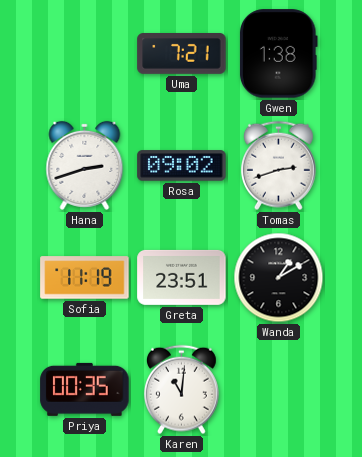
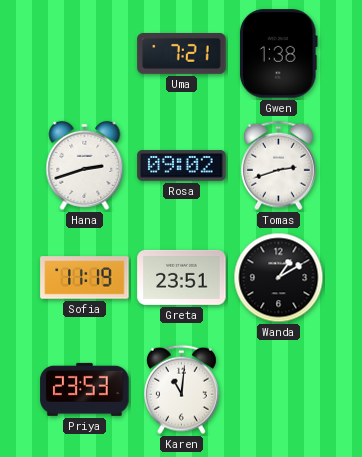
Priya: 00:35 -> 23:53
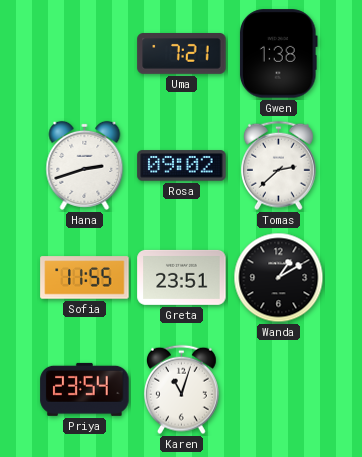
Tomas: 2:42 -> 2:38
Sofia: 11:19 -> 11:55
Priya: 23:53 -> 23:54
Karen: 11:01 -> 11:03
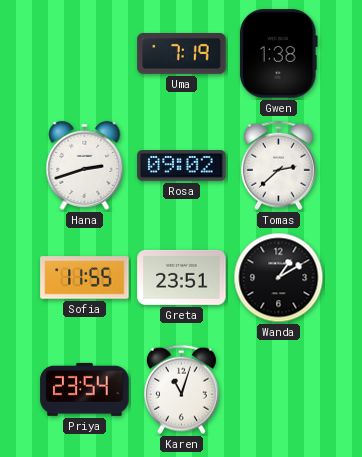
Uma: 7:21 -> 7:19
